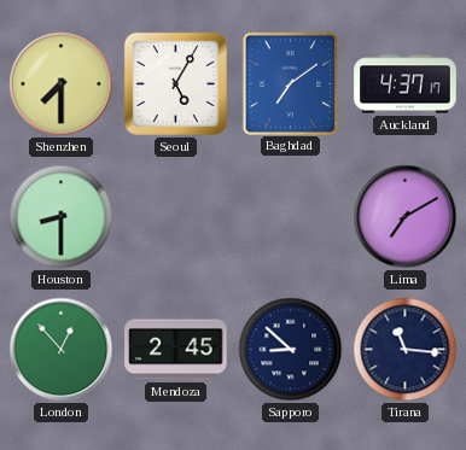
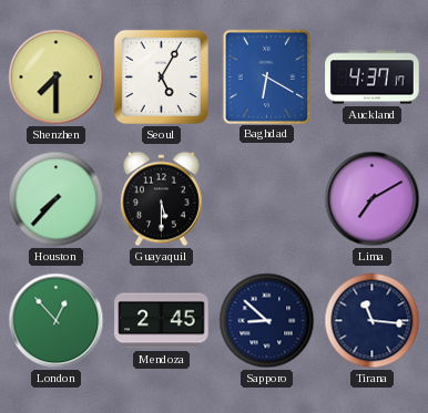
Baghdad: 7:09 -> 6:20
Houston: 8:30 -> 7:37
Guayaquil: none -> 5:30
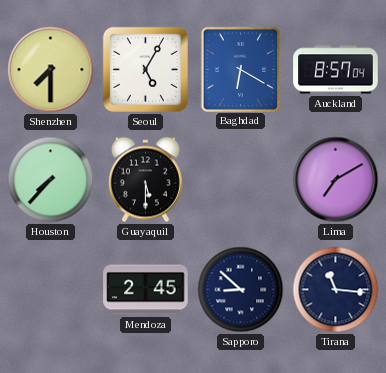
Auckland: 4:37 -> 8:57
London: 12:53 -> none
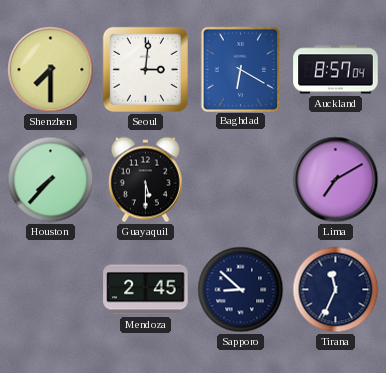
Seoul: 5:05 -> 3:01
Tirana: 11:16 -> 11:34
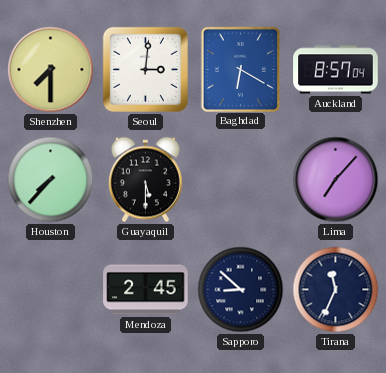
Lima: 7:10 -> 7:07
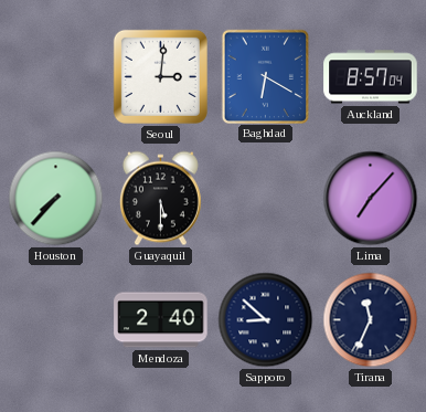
Shenzhen: 7:30 -> none
Mendoza: 2:45 -> 2:40
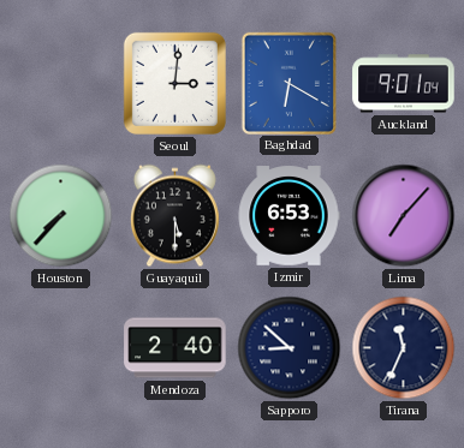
Auckland: 8:57 -> 9:01
Izmir: none -> 6:53
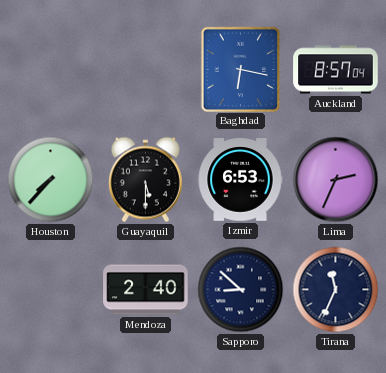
Seoul: 3:01 -> none
Baghdad: 6:20 -> 6:17
Auckland: 9:01 -> 8:57
Lima: 7:07 -> 2:34
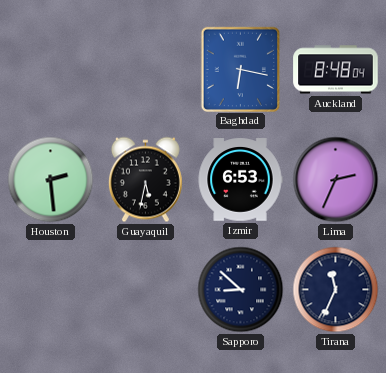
Auckland: 8:57 -> 8:48
Houston: 7:37 -> 2:29
Guayaquil: 5:30 -> 5:32
Mendoza: 2:40 -> none
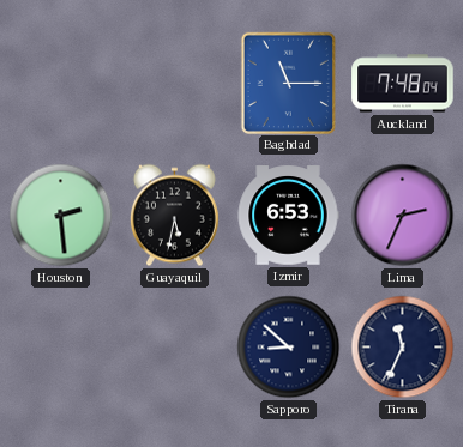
Baghdad: 6:17 -> 11:15
Auckland: 8:48 -> 7:48
